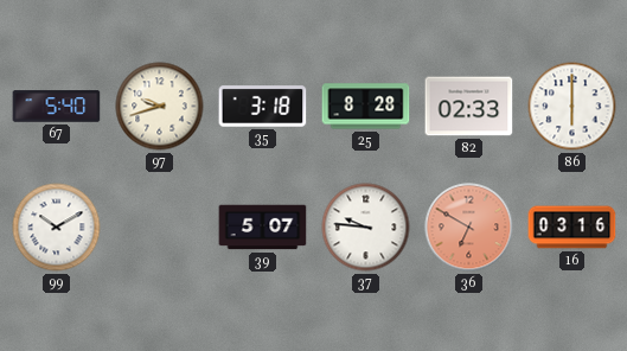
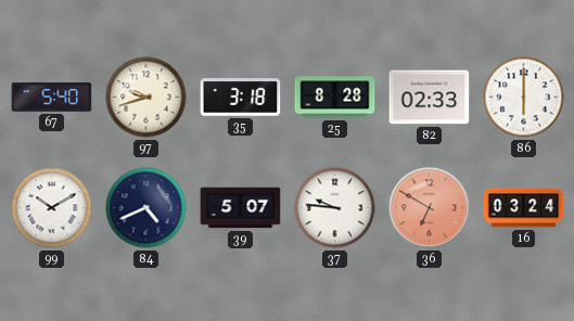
84: none -> 4:41
16: 03:16 -> 03:24
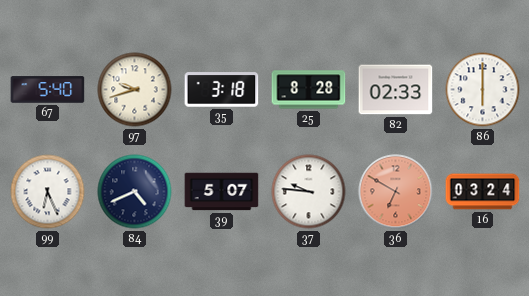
99: 10:10 -> 6:26
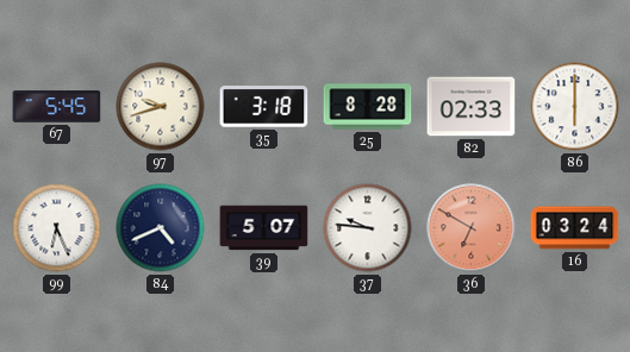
67: 5:40 -> 5:45
